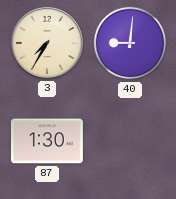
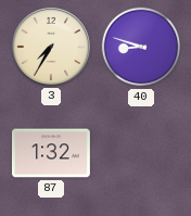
40: 9:01 -> 8:48
87: 1:30 -> 1:32
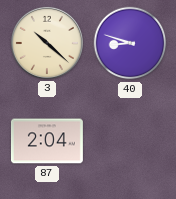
3: 7:35 -> 10:22
87: 1:32 -> 2:04
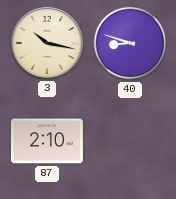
3: 10:22 -> 10:17
87: 2:04 -> 2:10
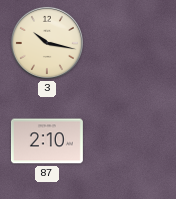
40: 8:48 -> none
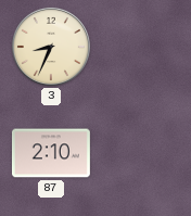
3: 10:17 -> 8:34
